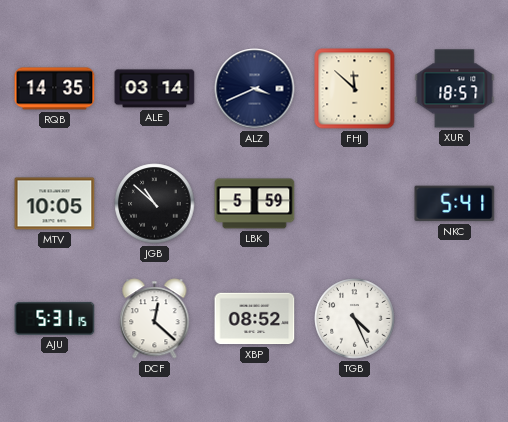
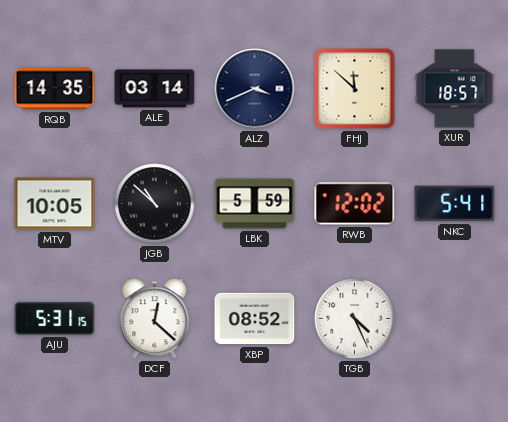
RWB: none -> 12:02
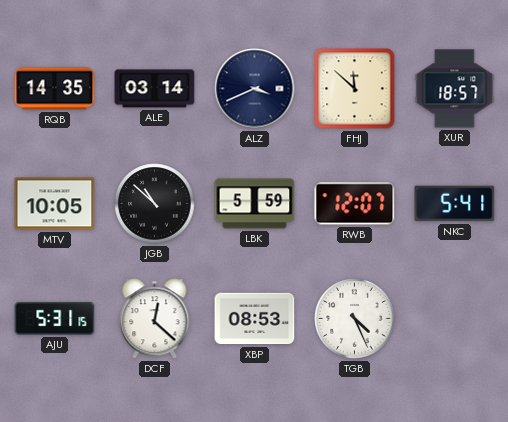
RWB: 12:02 -> 12:07
XBP: 08:52 -> 08:53
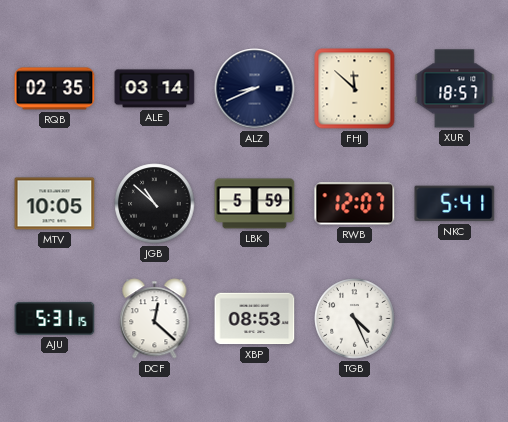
RQB: 14:35 -> 02:35
ALZ: 3:41 -> 8:41
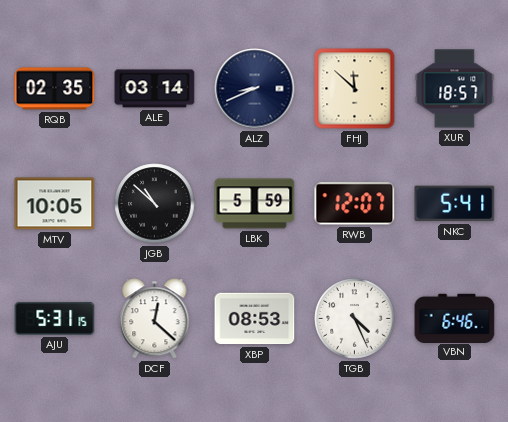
VBN: none -> 6:46
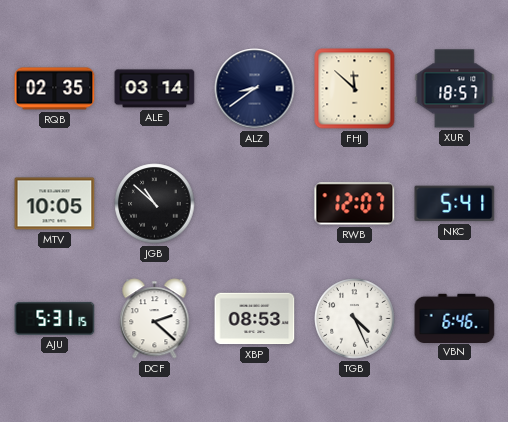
ALZ: 8:41 -> 8:39
LBK: 5:59 -> none
DCF: 12:22 -> 2:22
